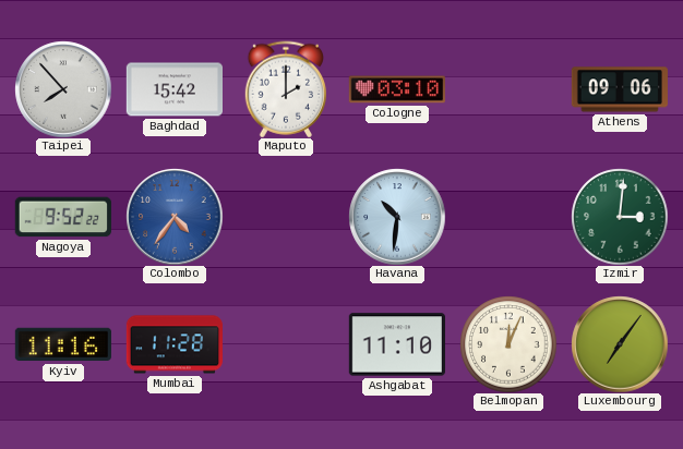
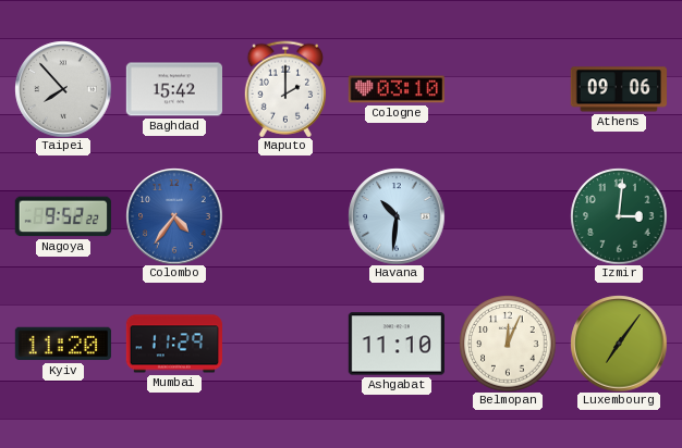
Kyiv: 11:16 -> 11:20
Mumbai: 11:28 -> 11:29
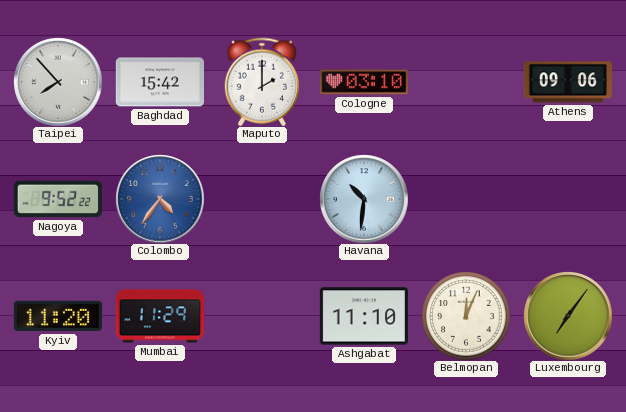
Izmir: 3:01 -> none
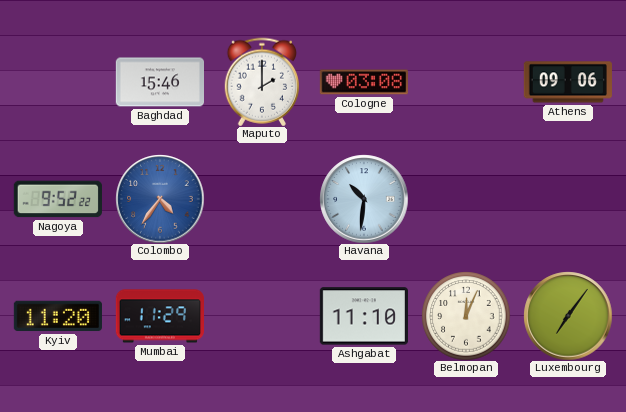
Taipei: 7:53 -> none
Baghdad: 15:42 -> 15:46
Cologne: 03:10 -> 03:08
